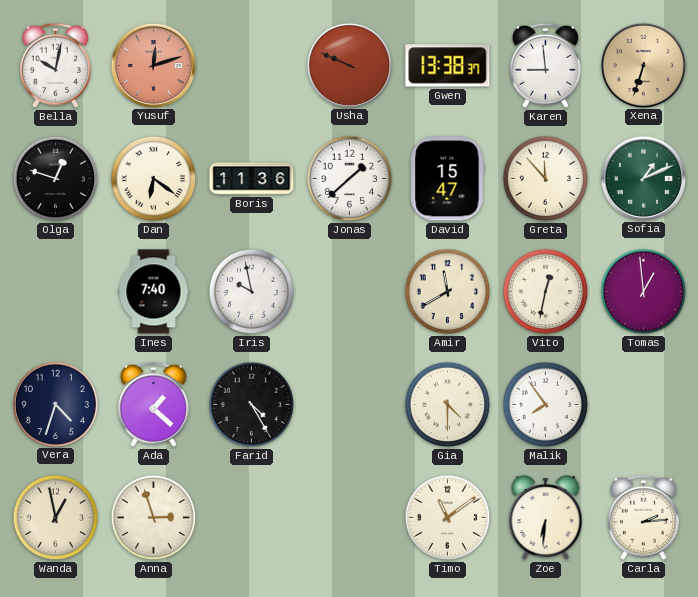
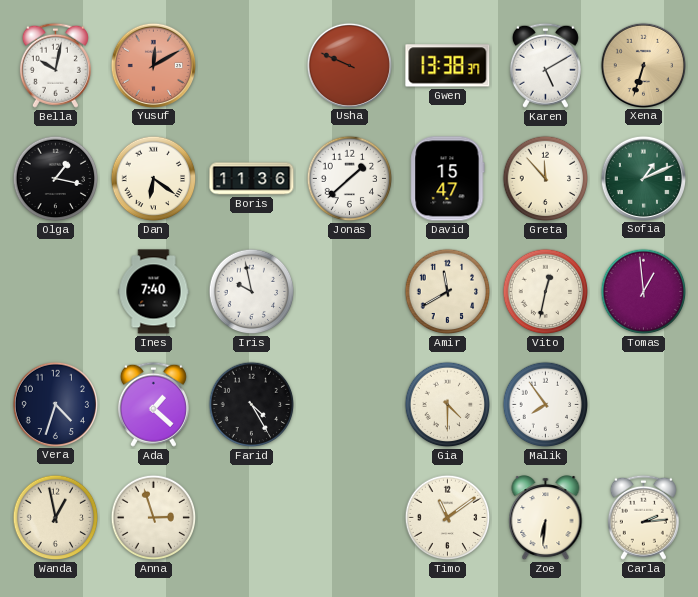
Yusuf: 12:12 -> 12:10
Karen: 8:59 -> 5:10
Olga: 12:48 -> 1:17
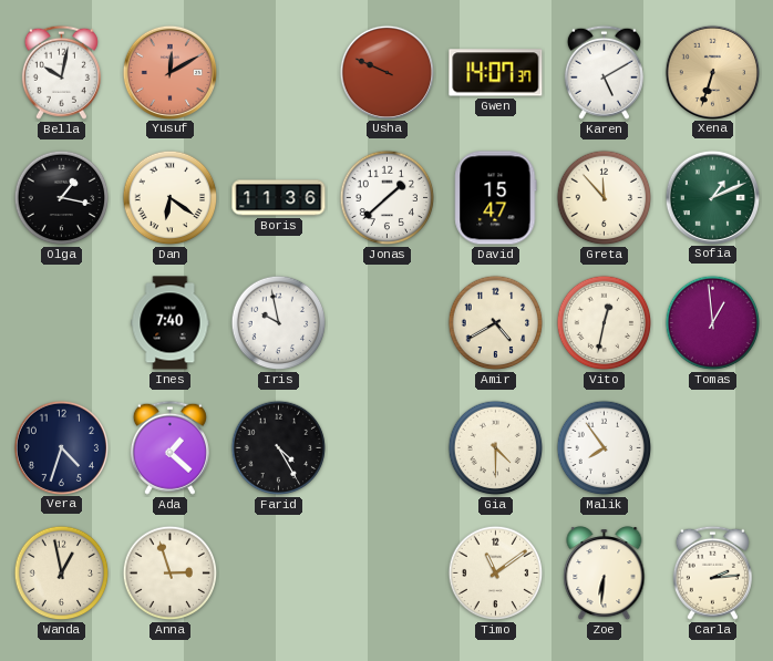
Gwen: 13:38 -> 14:07
Amir: 11:40 -> 4:40
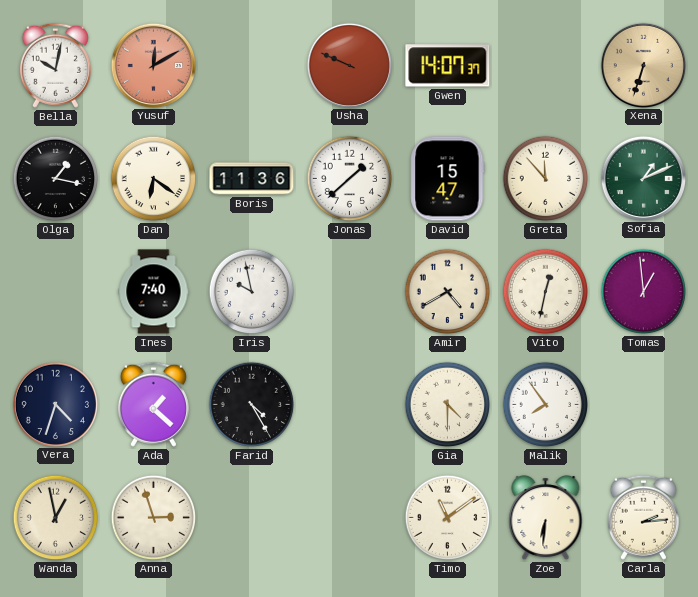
Karen: 5:10 -> none
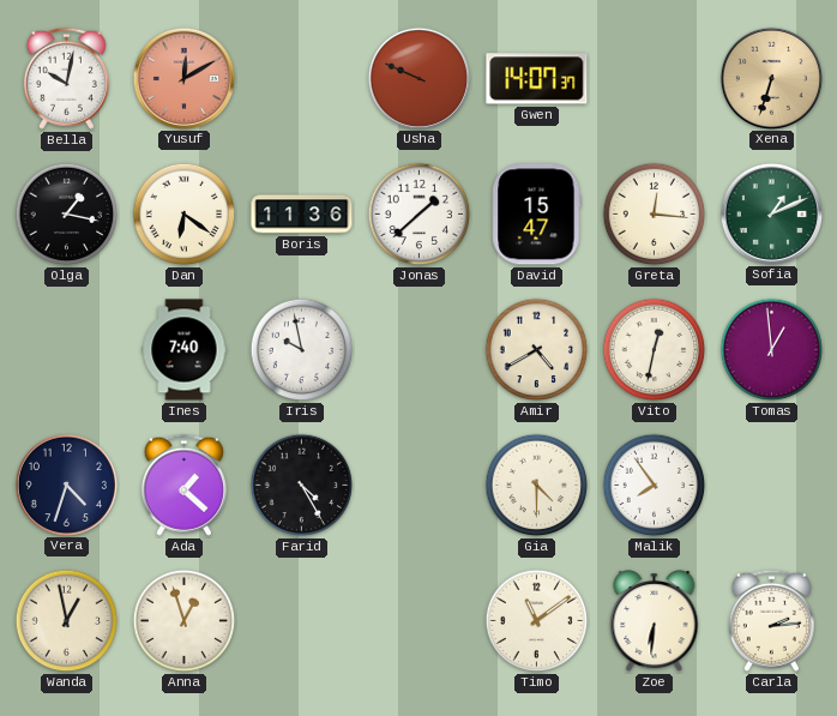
Greta: 11:53 -> 12:16
Anna: 2:57 -> 12:57
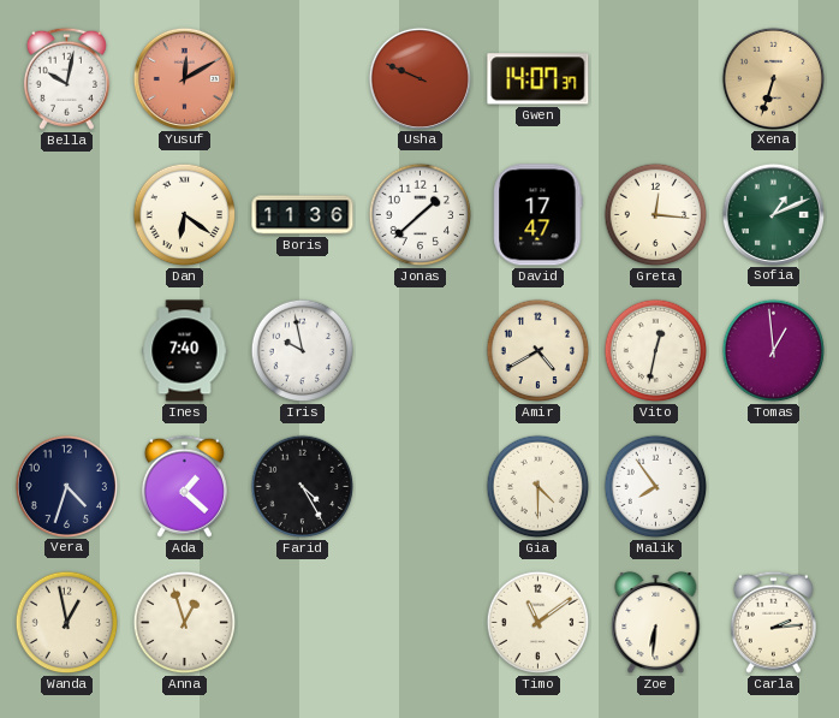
Olga: 1:17 -> none
David: 15:47 -> 17:47
